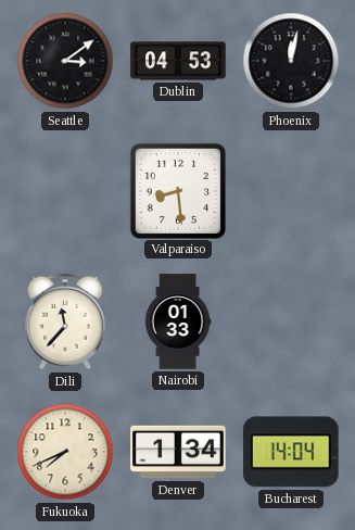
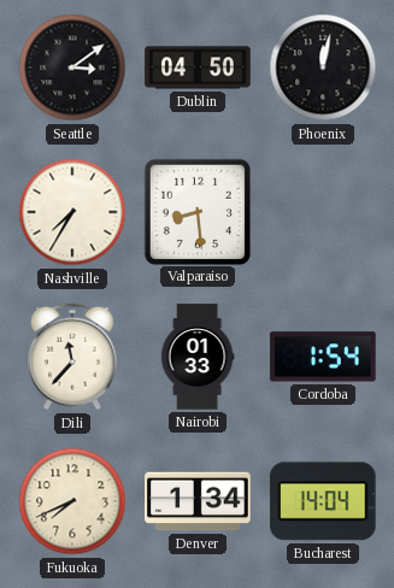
Dublin: 04:53 -> 04:50
Nashville: none -> 7:35
Cordoba: none -> 1:54
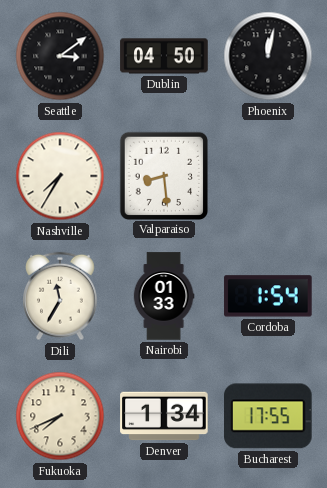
Dili: 11:37 -> 11:35
Bucharest: 14:04 -> 17:55
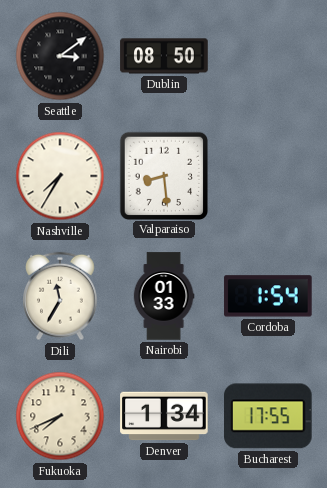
Dublin: 04:50 -> 08:50
Phoenix: 12:02 -> none
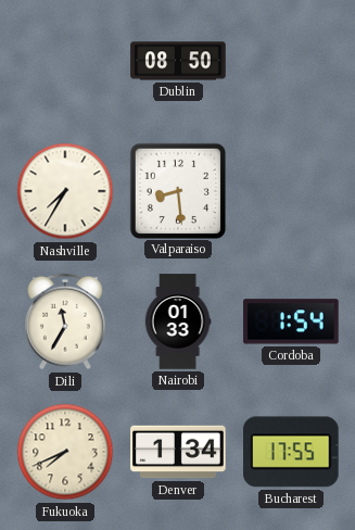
Seattle: 3:09 -> none
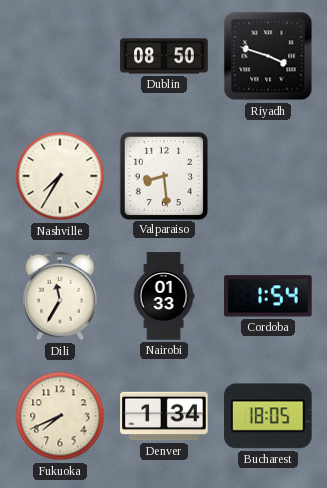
Riyadh: none -> 3:48
Bucharest: 17:55 -> 18:05
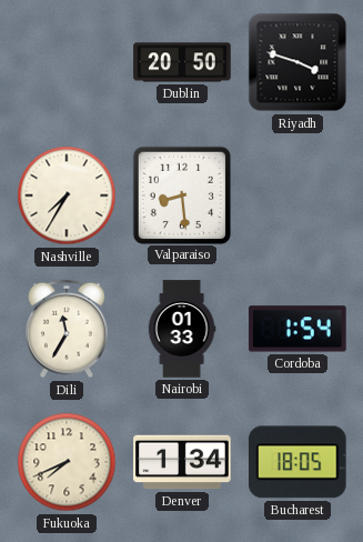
Dublin: 08:50 -> 20:50
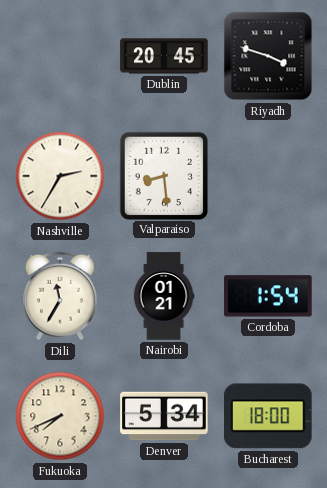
Dublin: 20:50 -> 20:45
Nashville: 7:35 -> 2:35
Nairobi: 01:33 -> 01:21
Denver: 1:34 -> 5:34
Bucharest: 18:05 -> 18:00
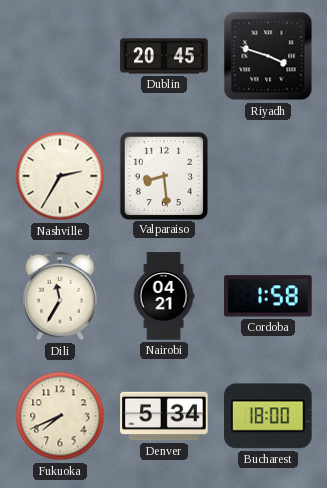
Nairobi: 01:21 -> 04:21
Cordoba: 1:54 -> 1:58
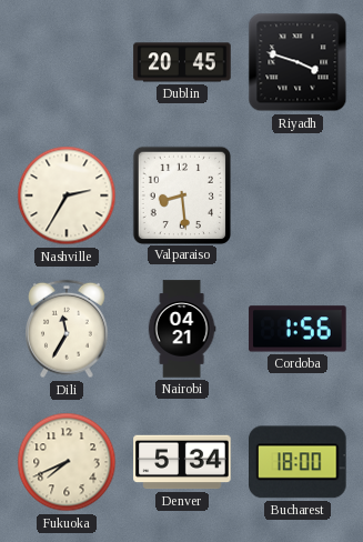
Cordoba: 1:58 -> 1:56
